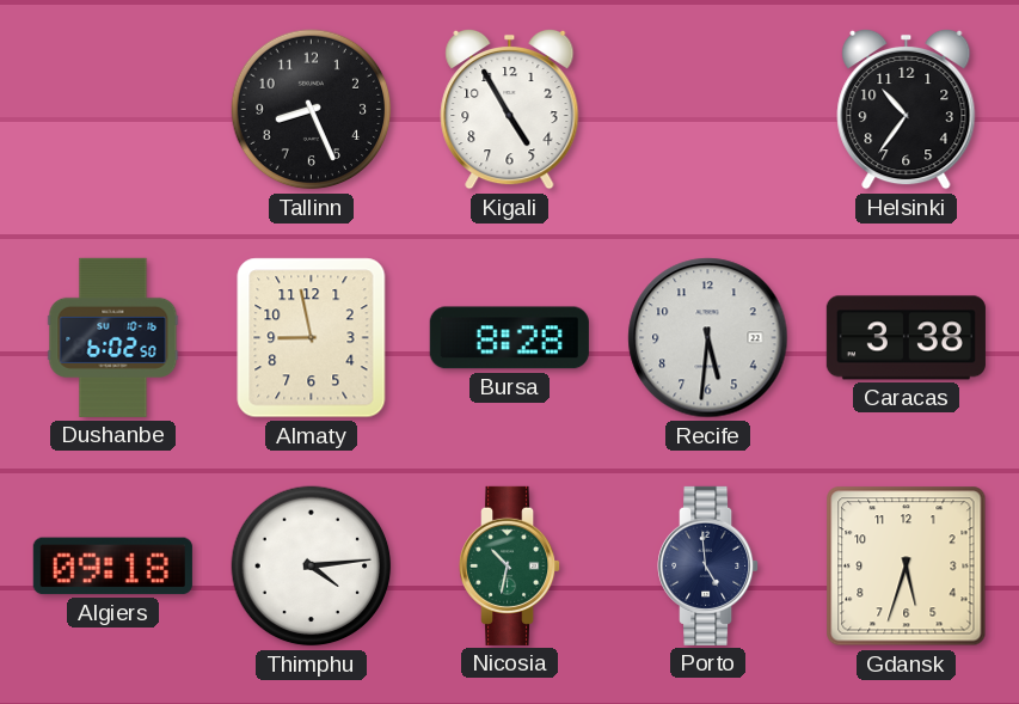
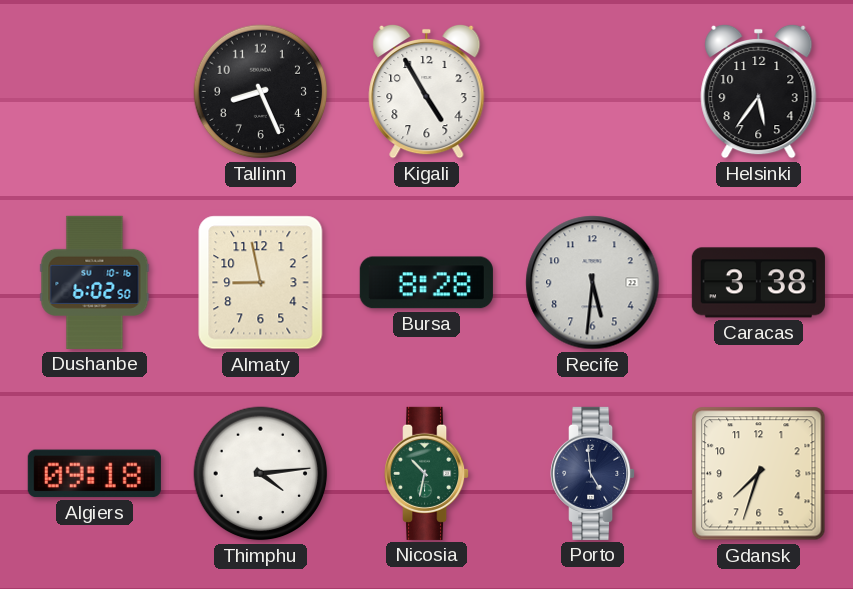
Helsinki: 10:36 -> 5:36
Gdansk: 5:33 -> 7:33
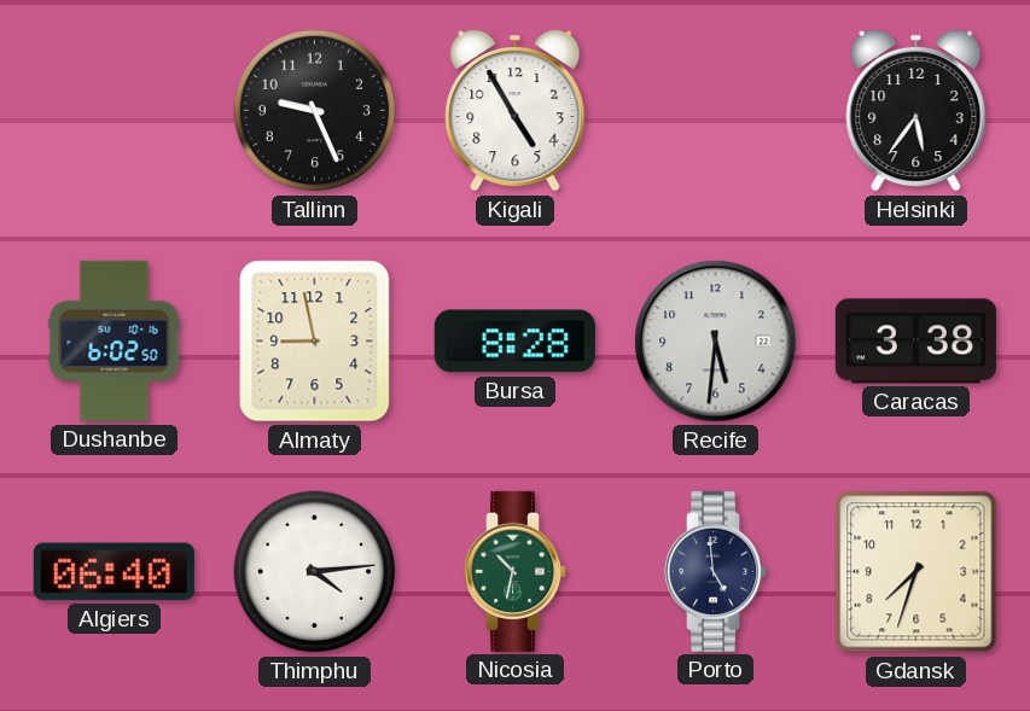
Tallinn: 8:26 -> 9:26
Algiers: 09:18 -> 06:40
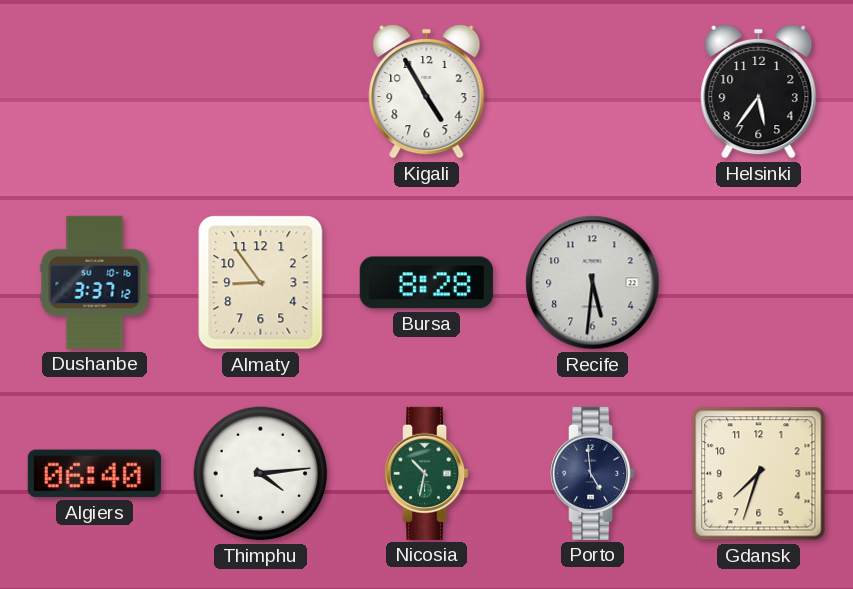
Tallinn: 9:26 -> none
Dushanbe: 6:02 -> 3:37
Almaty: 8:58 -> 8:54
Caracas: 3:38 -> none
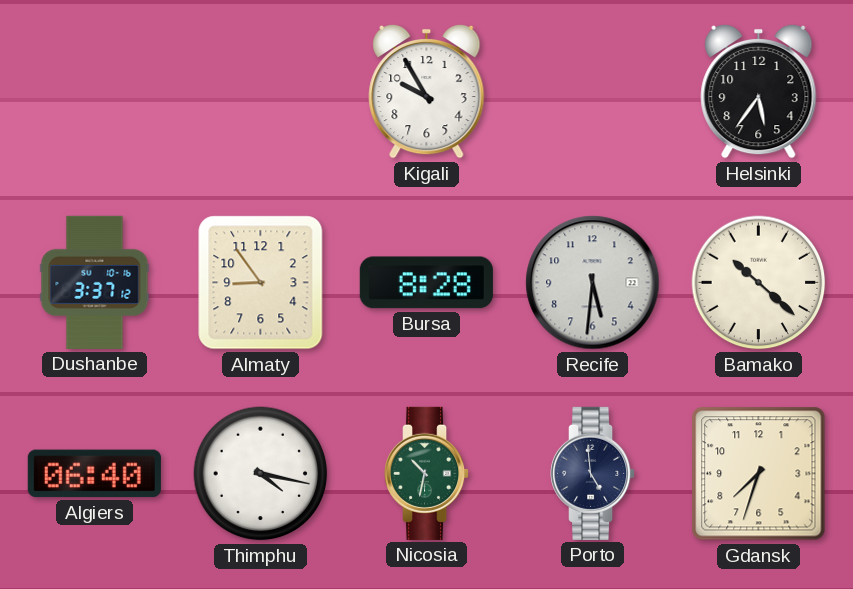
Kigali: 4:55 -> 9:55
Bamako: none -> 10:22
Thimphu: 4:14 -> 4:17
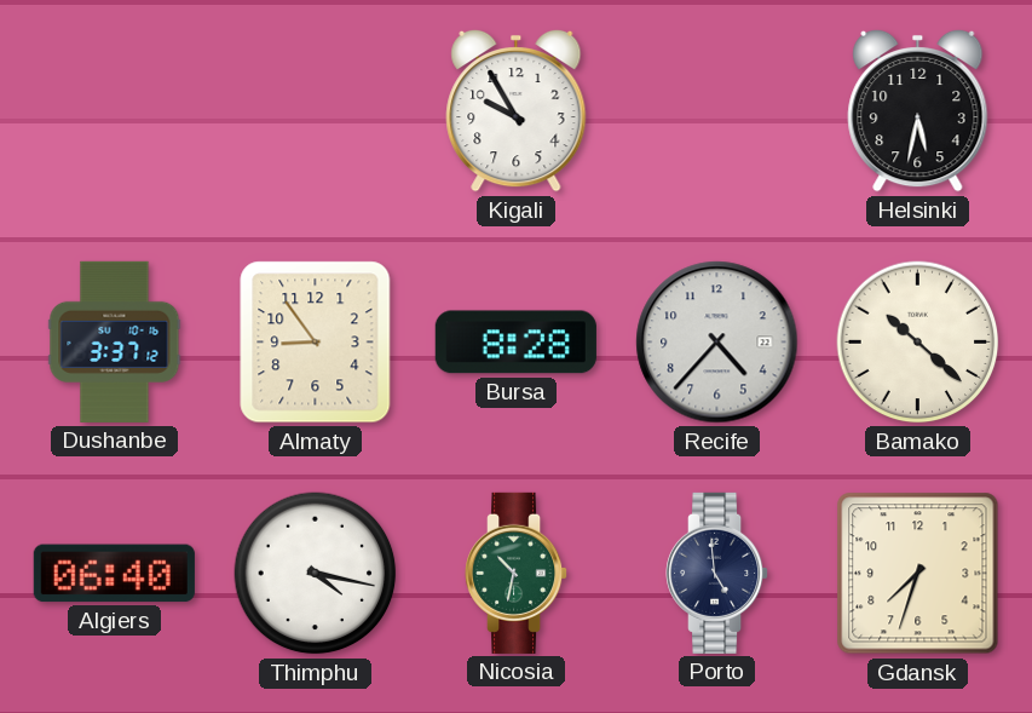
Helsinki: 5:36 -> 5:32
Recife: 5:31 -> 4:37
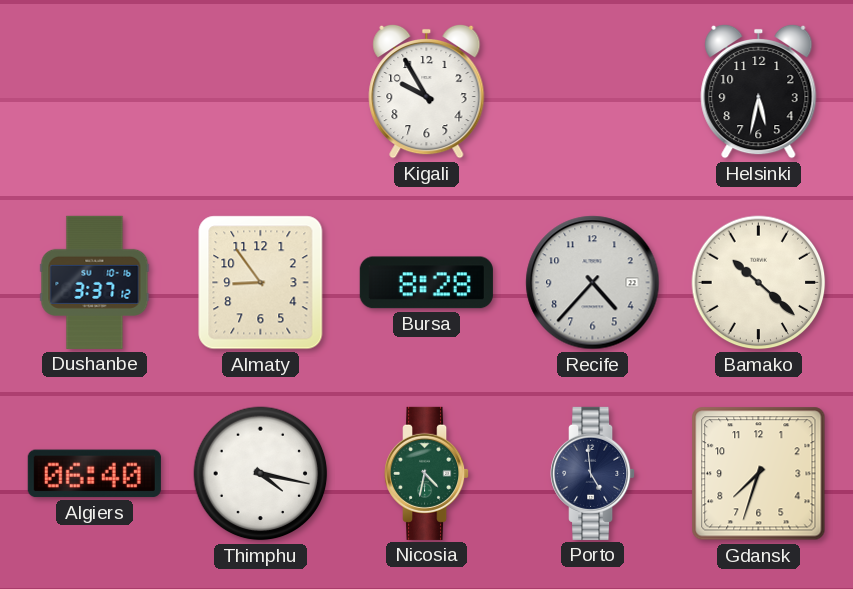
Nicosia: 10:32 -> 4:32
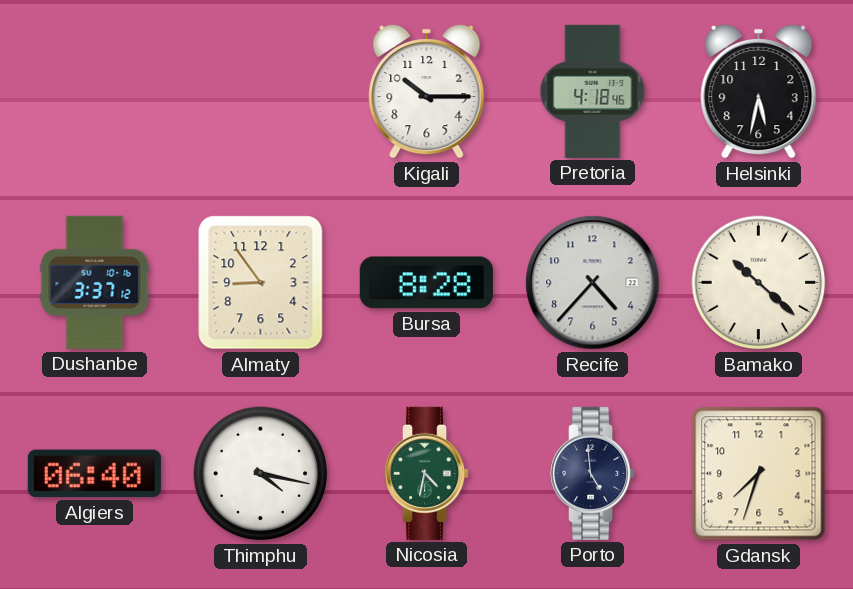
Kigali: 9:55 -> 10:15
Pretoria: none -> 4:18
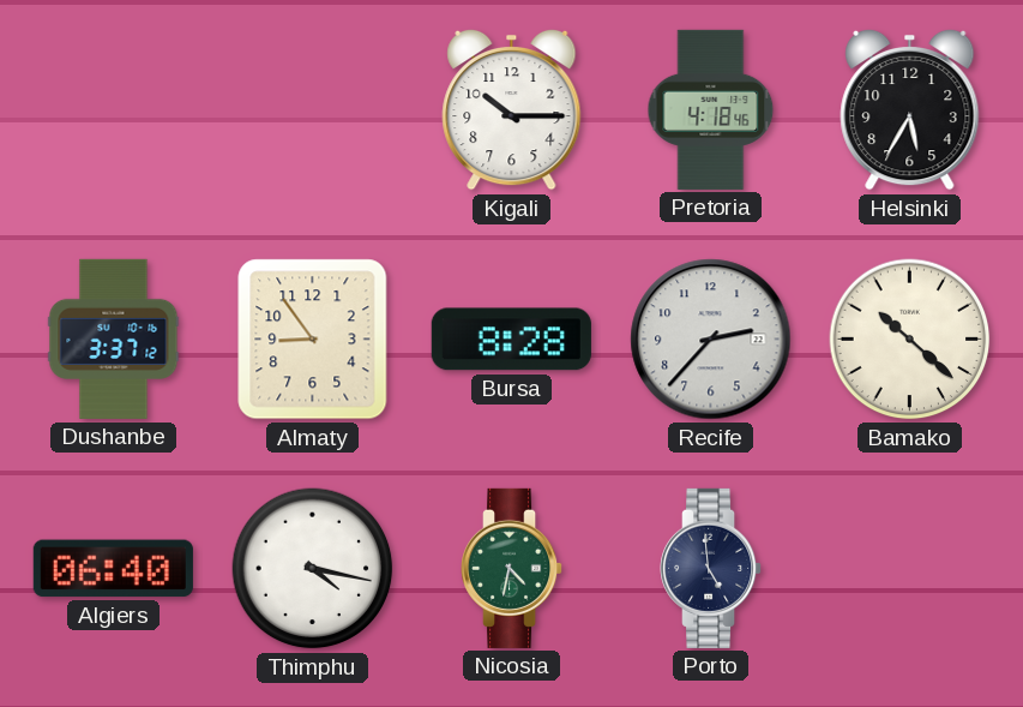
Helsinki: 5:32 -> 5:35
Recife: 4:37 -> 2:37
Gdansk: 7:33 -> none
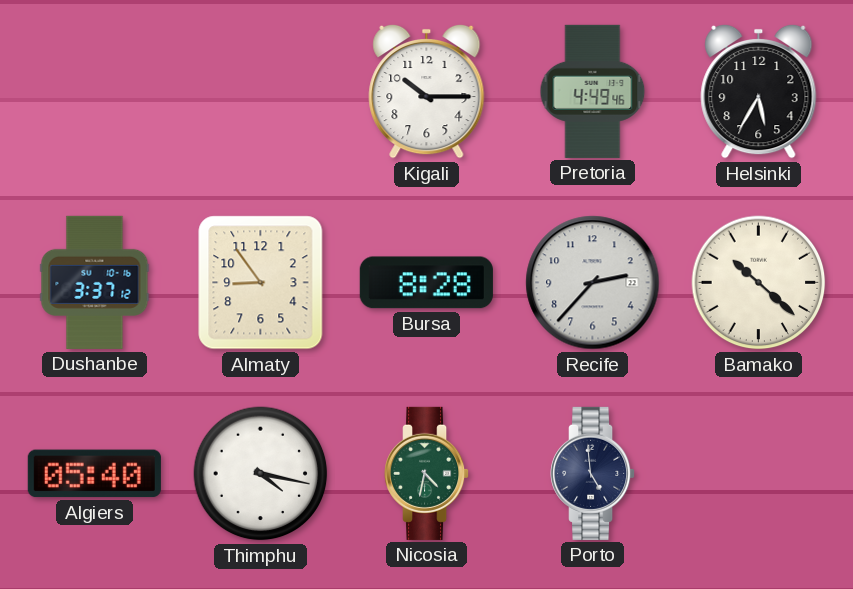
Pretoria: 4:18 -> 4:49
Algiers: 06:40 -> 05:40
